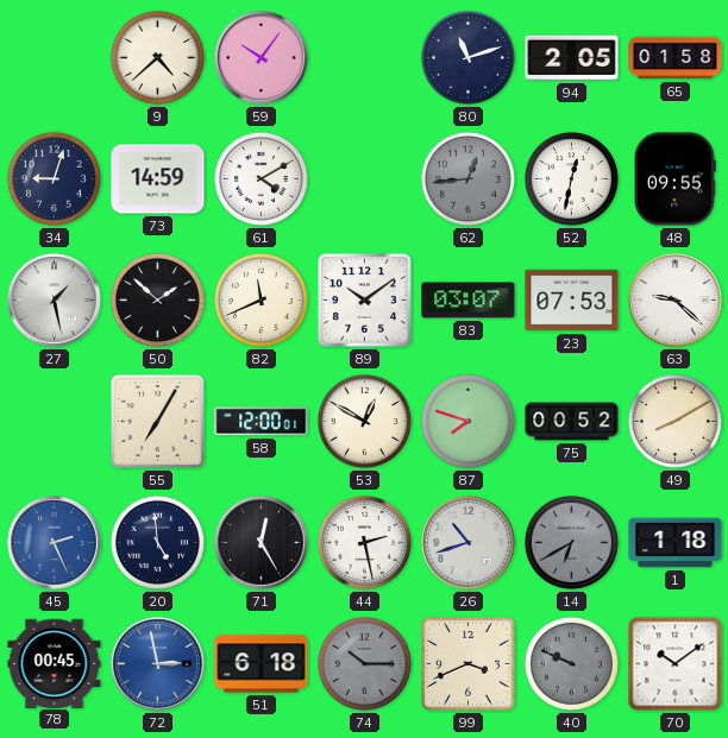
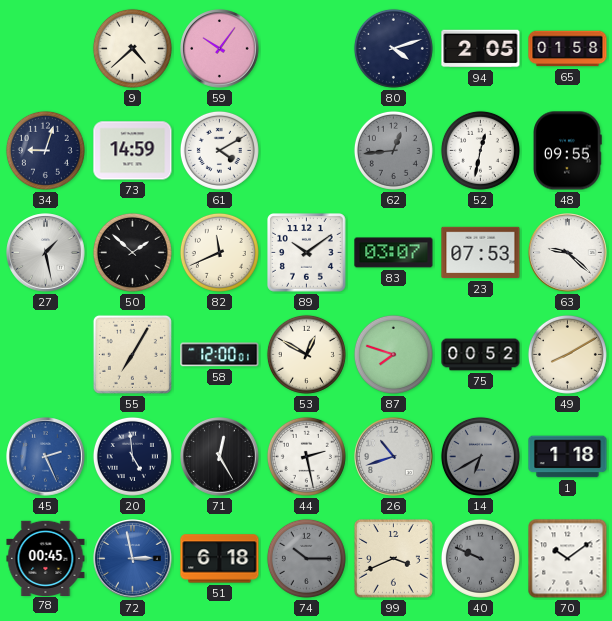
80: 11:12 -> 4:12
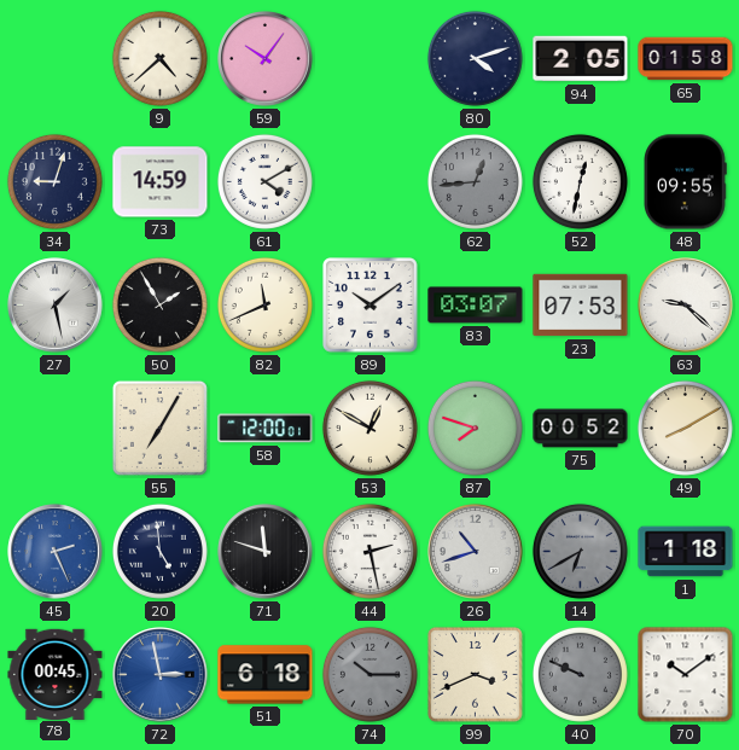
50: 1:52 -> 1:55
71: 12:25 -> 11:48
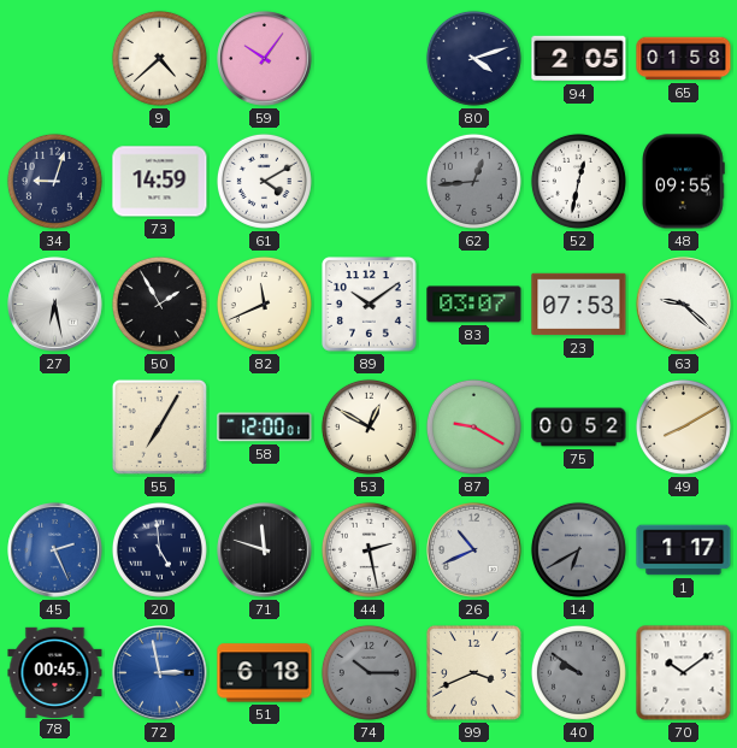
27: 1:28 -> 6:28
87: 7:48 -> 9:20
26: 10:42 -> 10:41
1: 1:18 -> 1:17
40: 9:49 -> 9:51
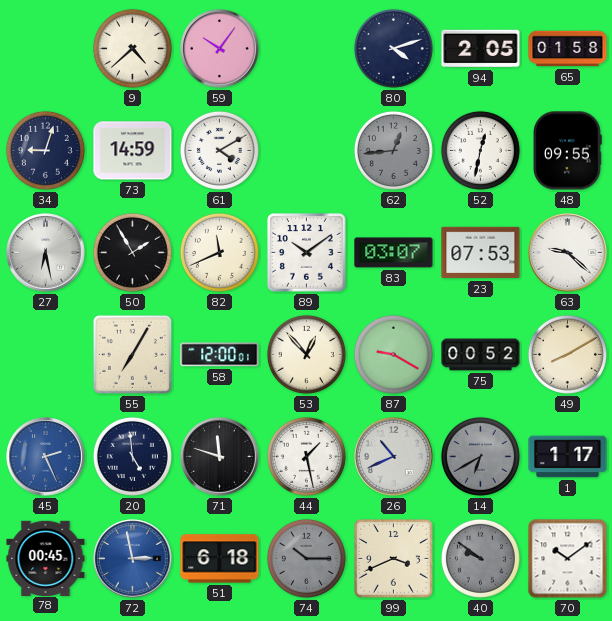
53: 12:50 -> 12:53
44: 2:28 -> 1:28
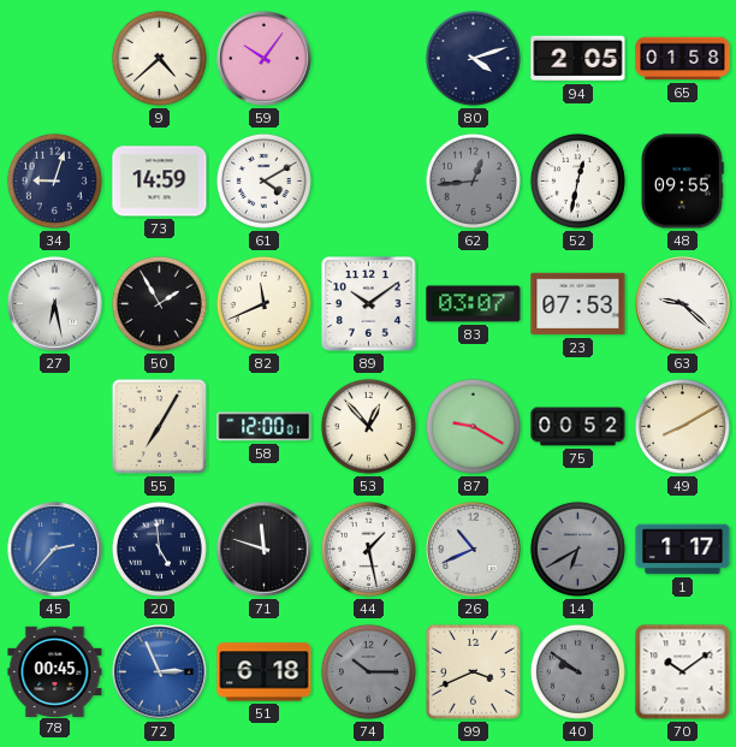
45: 2:26 -> 2:37
72: 2:58 -> 2:56
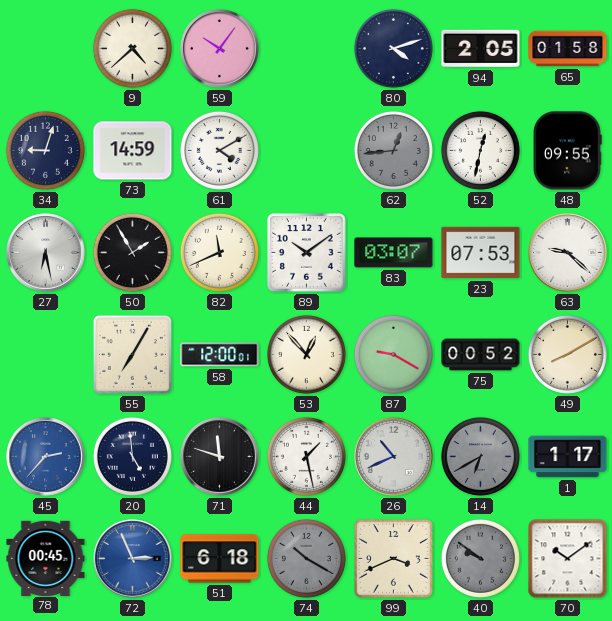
74: 10:15 -> 10:20
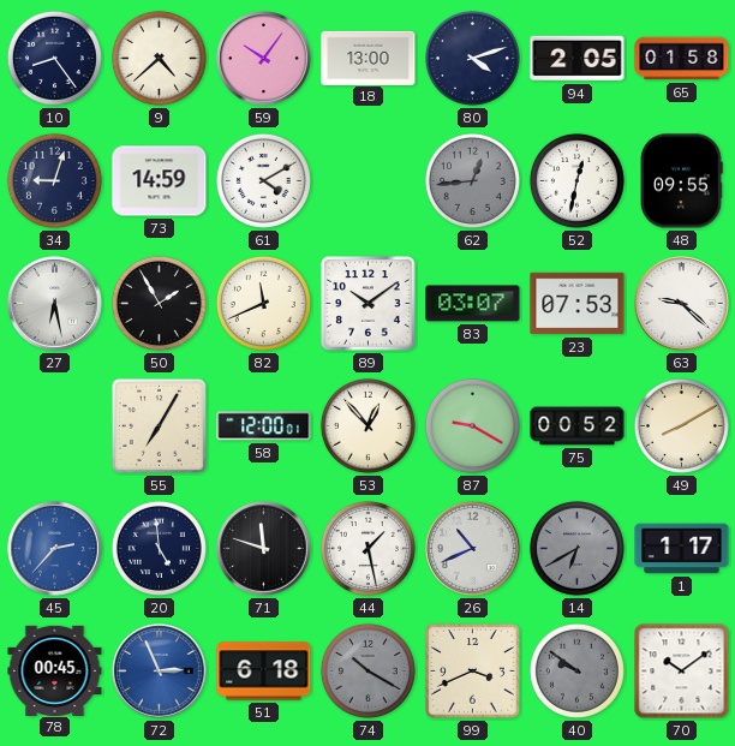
10: none -> 8:24
18: none -> 13:00
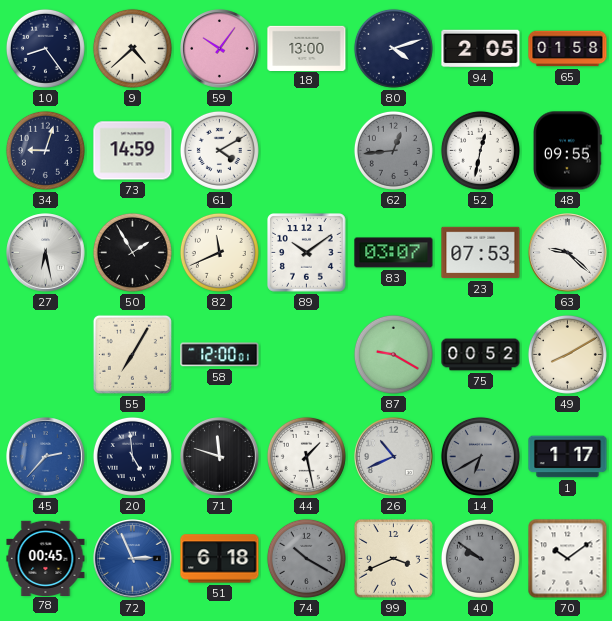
53: 12:53 -> none
